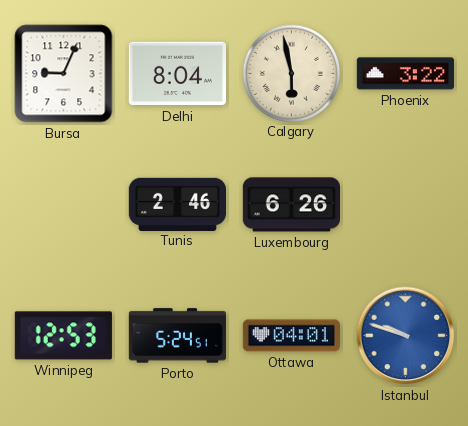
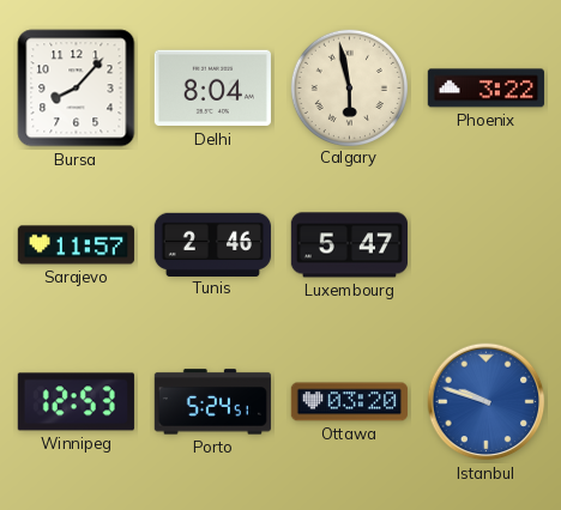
Bursa: 9:04 -> 8:07
Sarajevo: none -> 11:57
Luxembourg: 6:26 -> 5:47
Ottawa: 04:01 -> 03:20
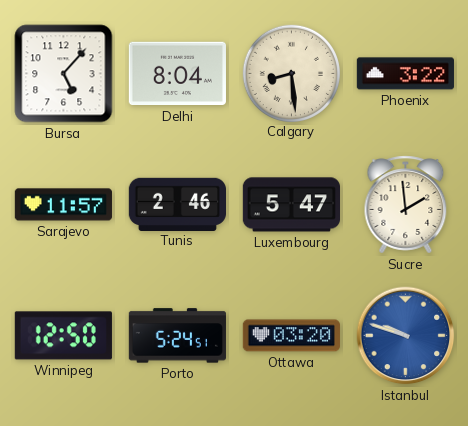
Bursa: 8:07 -> 5:07
Calgary: 5:58 -> 8:29
Sucre: none -> 1:59
Winnipeg: 12:53 -> 12:50
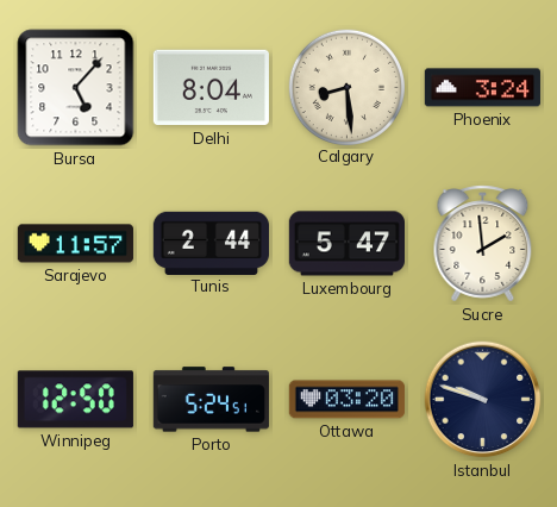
Phoenix: 3:22 -> 3:24
Tunis: 2:46 -> 2:44
Istanbul dial: blue -> navy
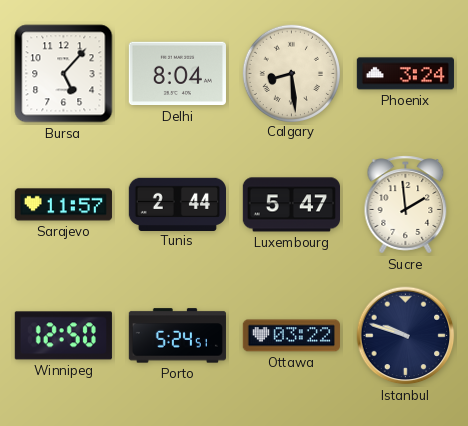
Ottawa: 03:20 -> 03:22
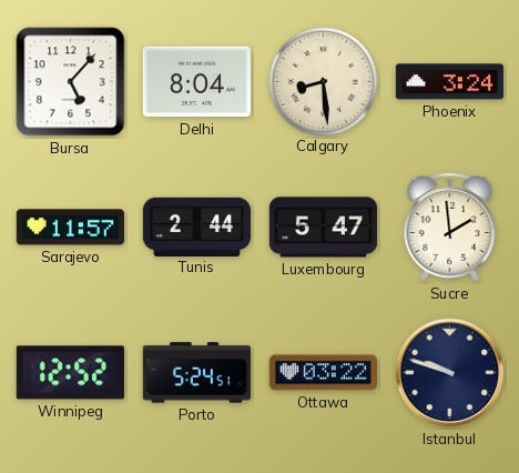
Winnipeg: 12:50 -> 12:52
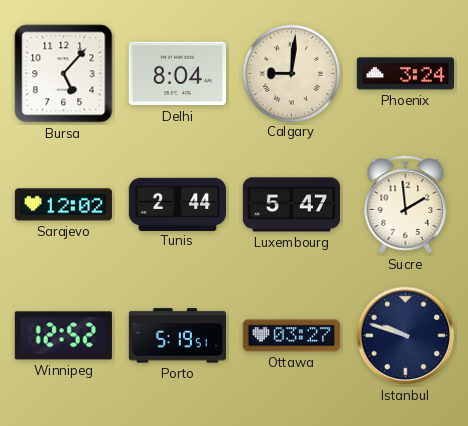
Calgary: 8:29 -> 9:01
Sarajevo: 11:57 -> 12:02
Porto: 5:24 -> 5:19
Ottawa: 03:22 -> 03:27
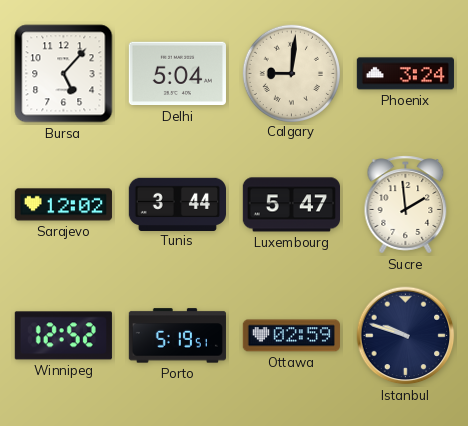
Delhi: 8:04 -> 5:04
Tunis: 2:44 -> 3:44
Ottawa: 03:27 -> 02:59
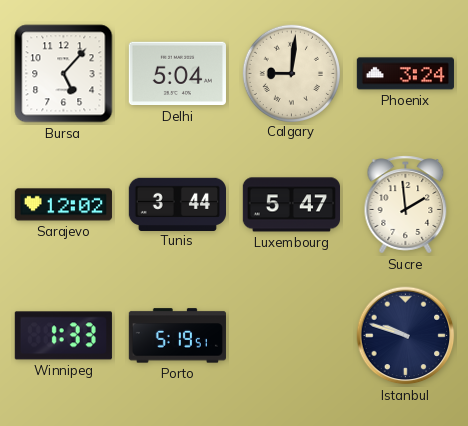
Winnipeg: 12:52 -> 1:33
Ottawa: 02:59 -> none
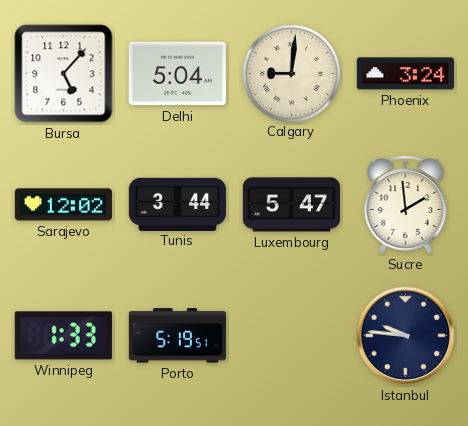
Istanbul: 9:48 -> 9:46
